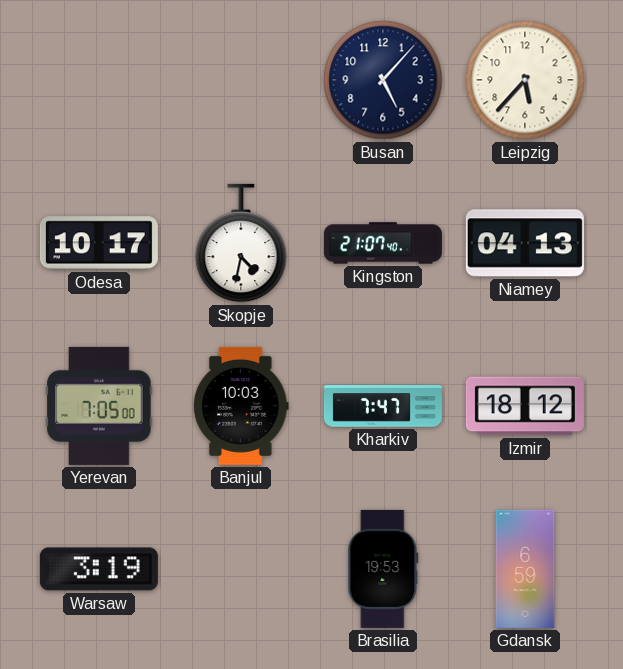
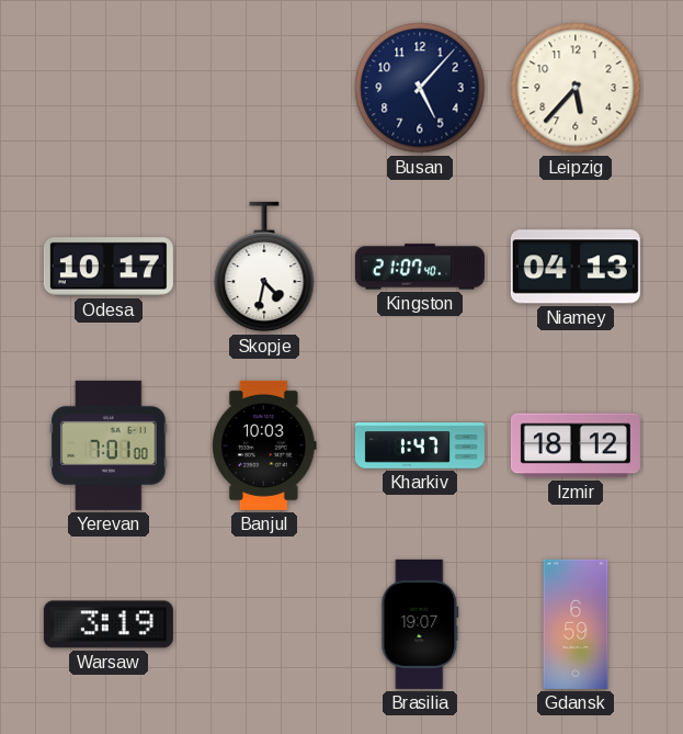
Yerevan: 7:05 -> 7:01
Kharkiv: 7:47 -> 1:47
Brasilia: 19:53 -> 19:07
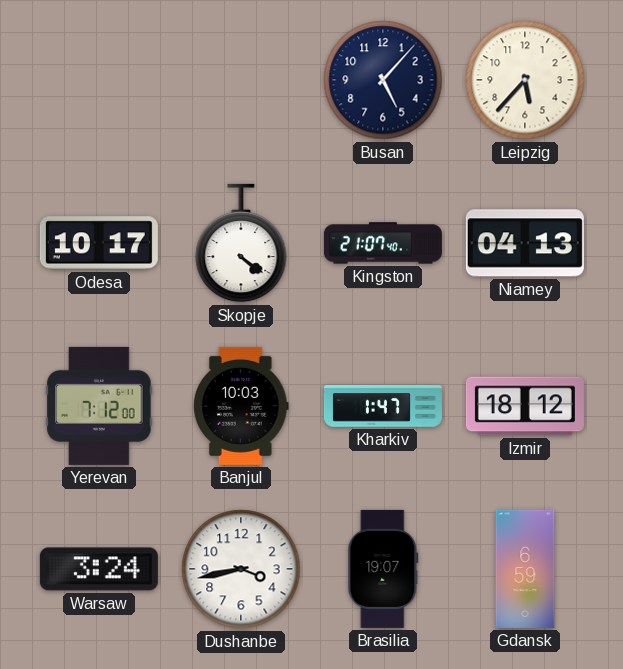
Skopje: 4:32 -> 4:21
Yerevan: 7:01 -> 7:12
Warsaw: 3:19 -> 3:24
Dushanbe: none -> 3:43
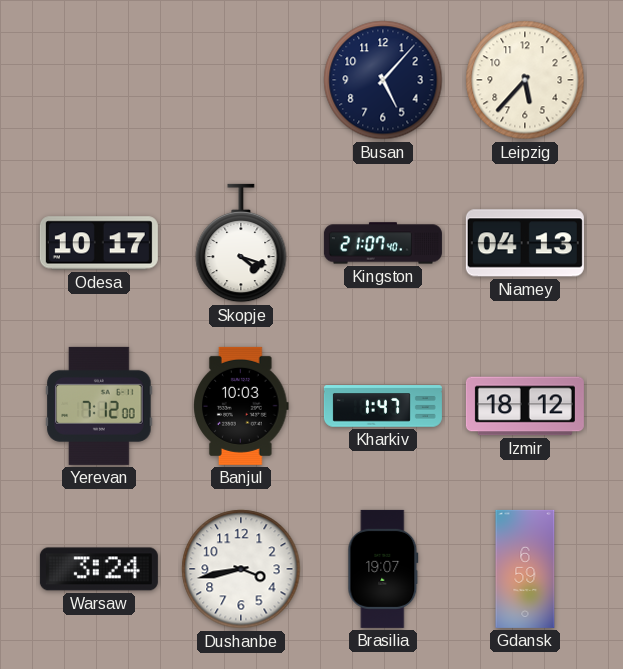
Skopje: 4:21 -> 4:18
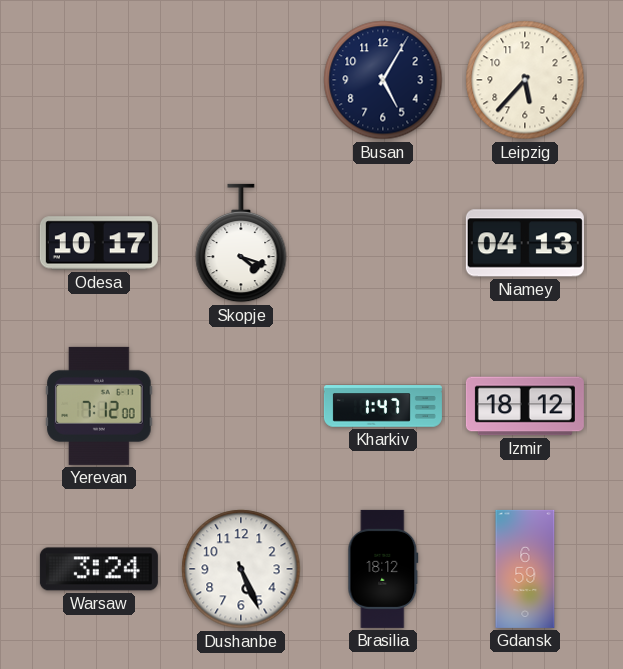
Busan: 5:07 -> 5:05
Kingston: 21:07 -> none
Banjul: 10:03 -> none
Dushanbe: 3:43 -> 5:26
Brasilia: 19:07 -> 18:12
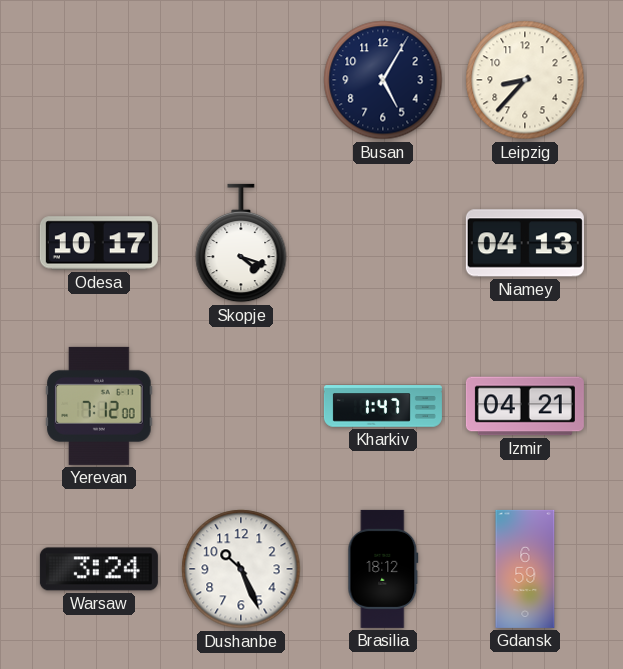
Leipzig: 5:37 -> 8:37
Izmir: 18:12 -> 04:21
Dushanbe: 5:26 -> 10:26
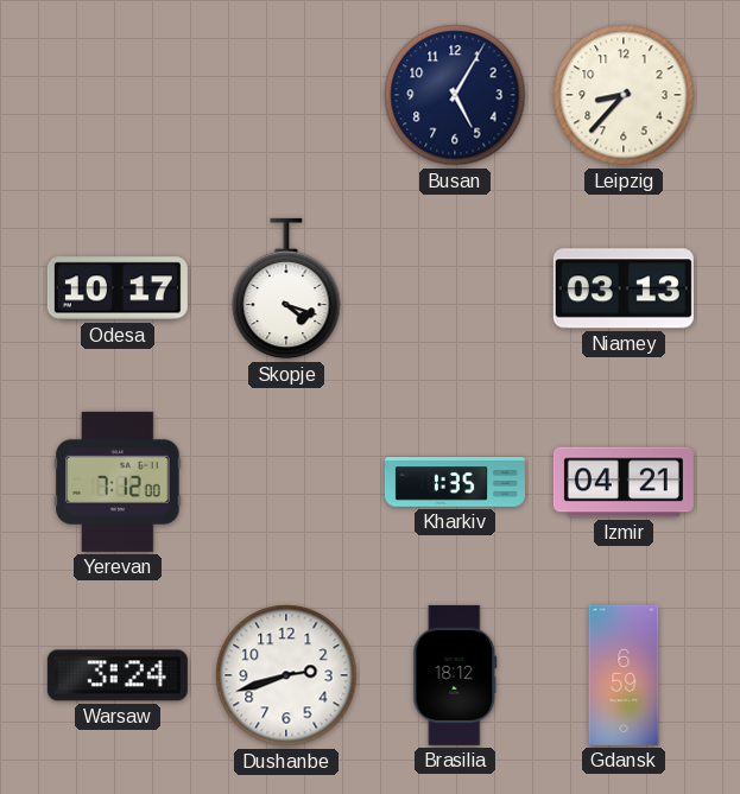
Niamey: 04:13 -> 03:13
Kharkiv: 1:47 -> 1:35
Dushanbe: 10:26 -> 2:42
